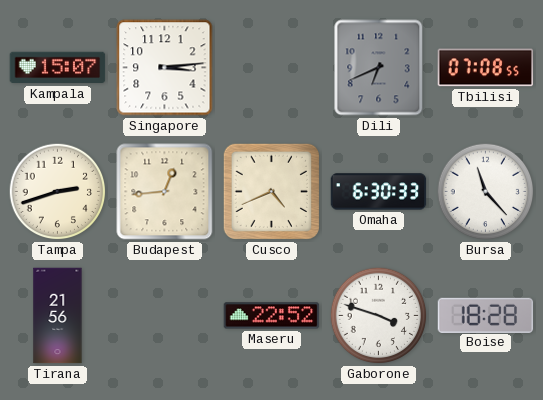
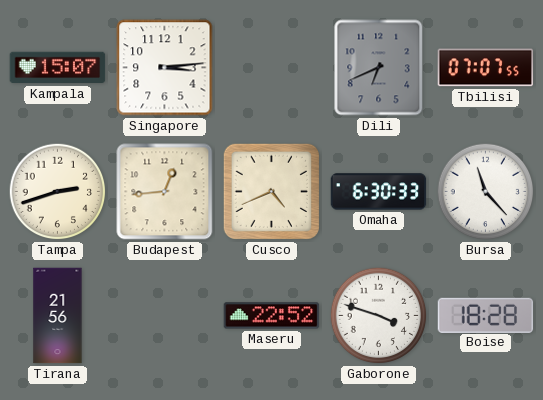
Tbilisi: 07:08 -> 07:07
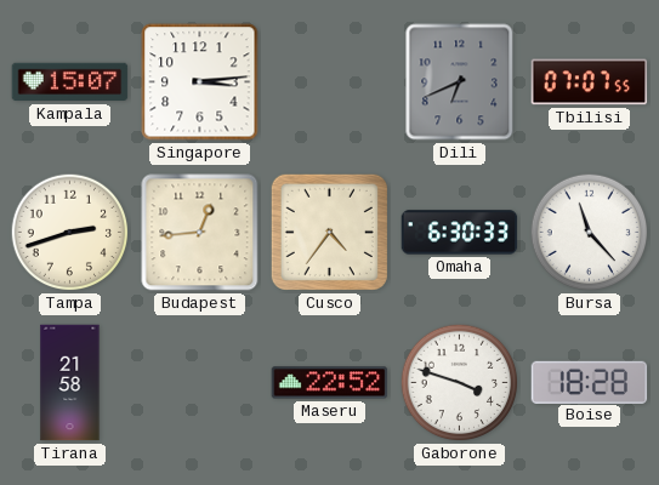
Cusco: 4:41 -> 4:36
Tirana: 21:56 -> 21:58
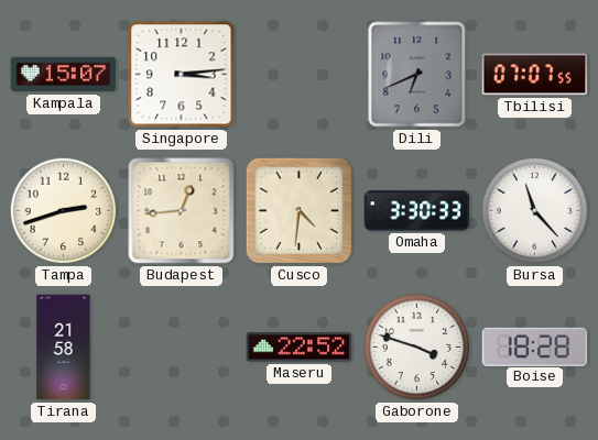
Cusco: 4:36 -> 4:31
Omaha: 6:30 -> 3:30
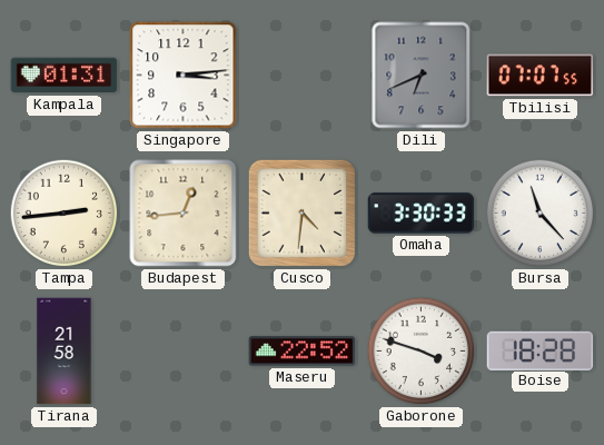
Kampala: 15:07 -> 01:31
Tampa: 2:42 -> 2:44
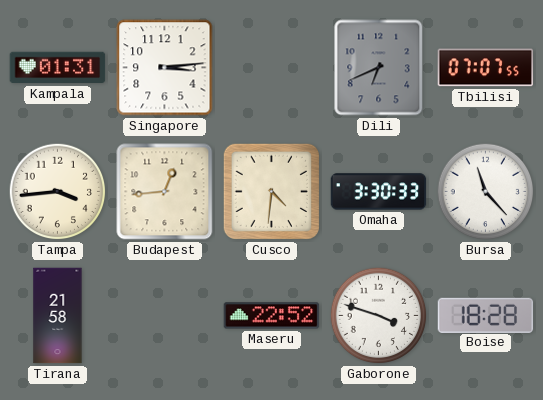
Tampa: 2:44 -> 3:44
